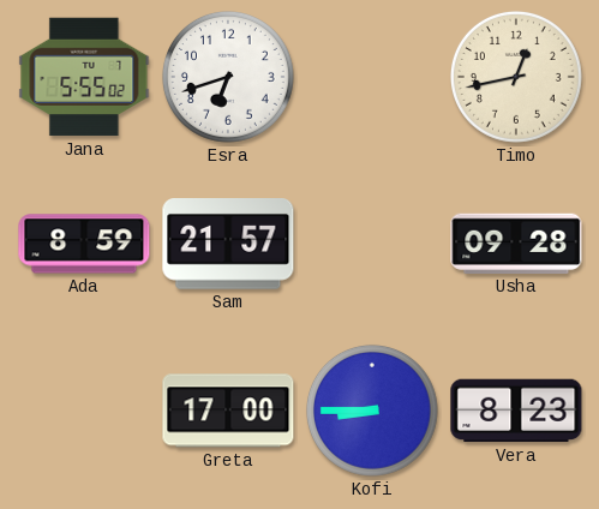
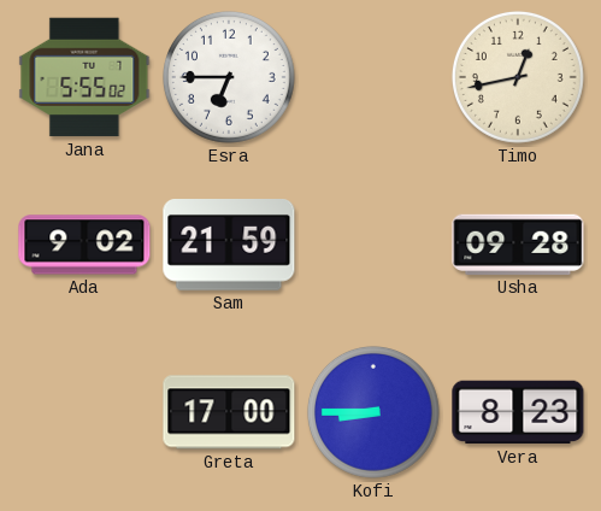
Esra: 6:42 -> 6:45
Ada: 8:59 -> 9:02
Sam: 21:57 -> 21:59
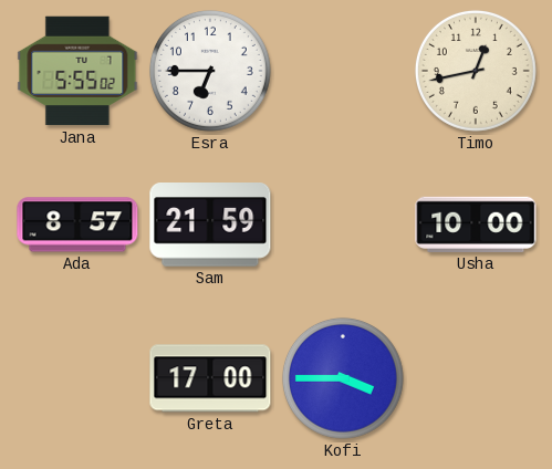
Ada: 9:02 -> 8:57
Usha: 09:28 -> 10:00
Kofi: 8:45 -> 3:45
Vera: 8:23 -> none
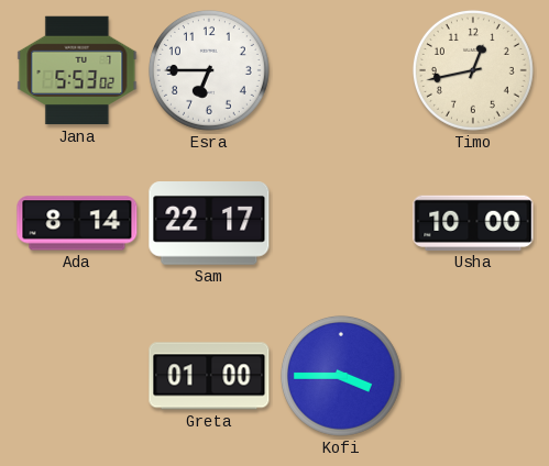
Jana: 5:55 -> 5:53
Ada: 8:57 -> 8:14
Sam: 21:59 -> 22:17
Greta: 17:00 -> 01:00
